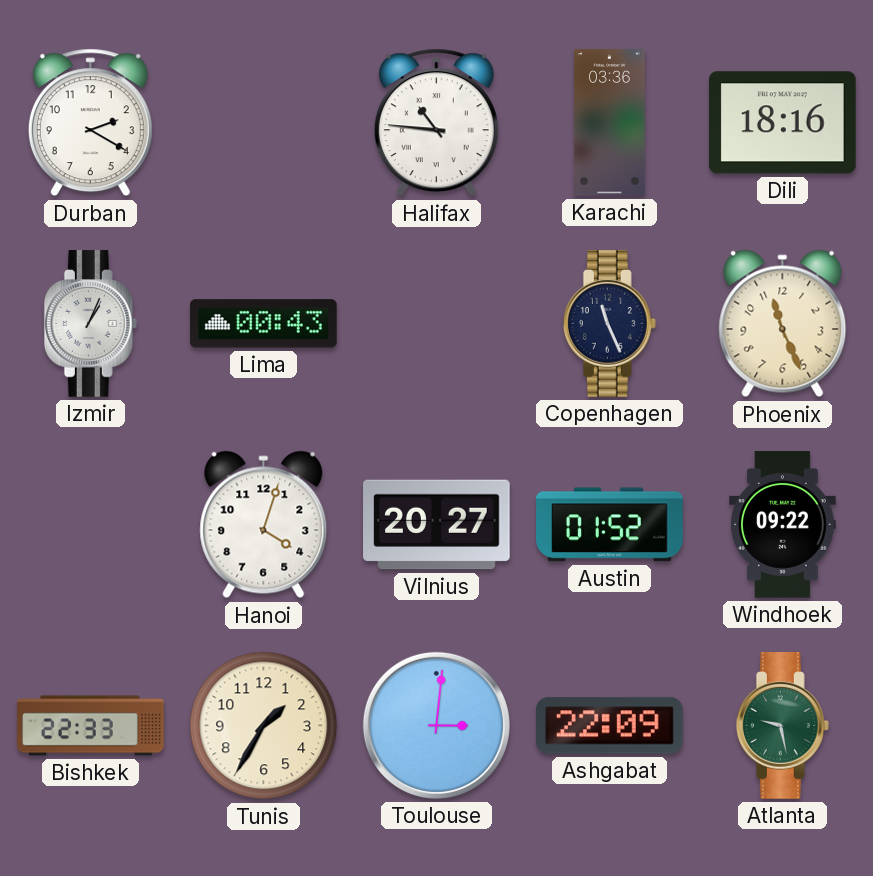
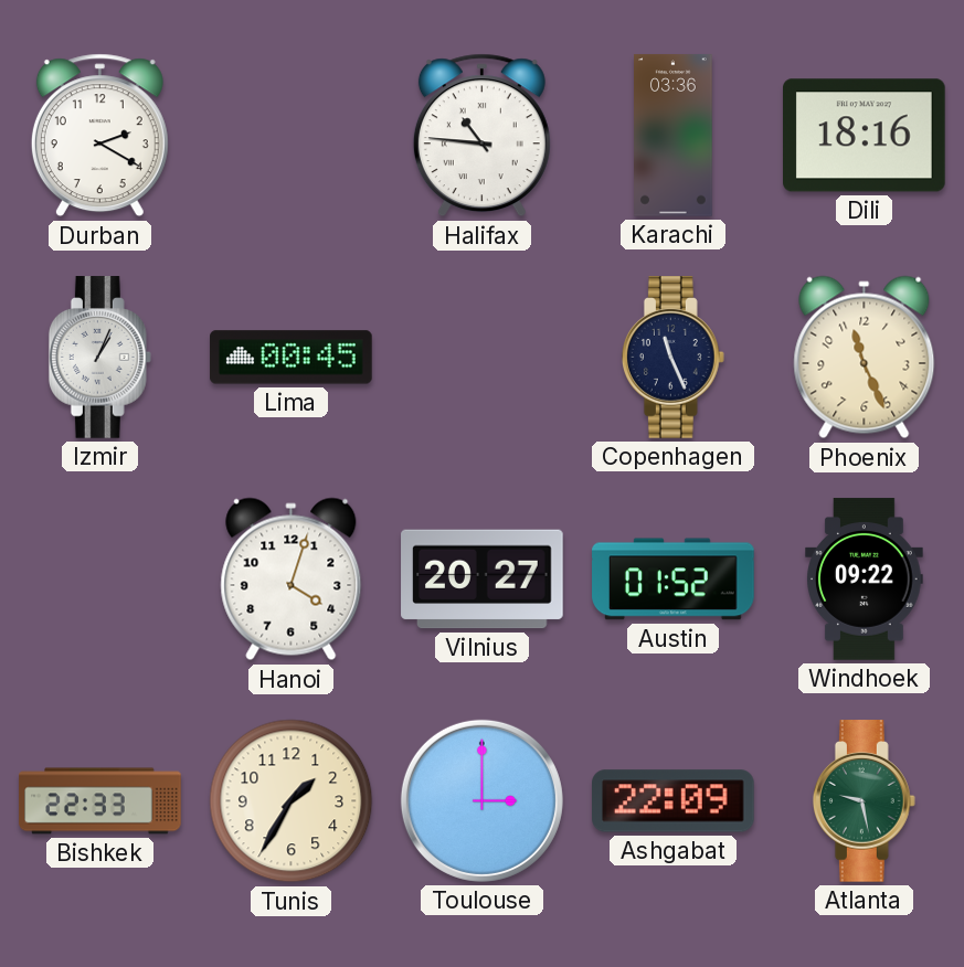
Lima: 00:43 -> 00:45
Toulouse: 3:01 -> 3:00
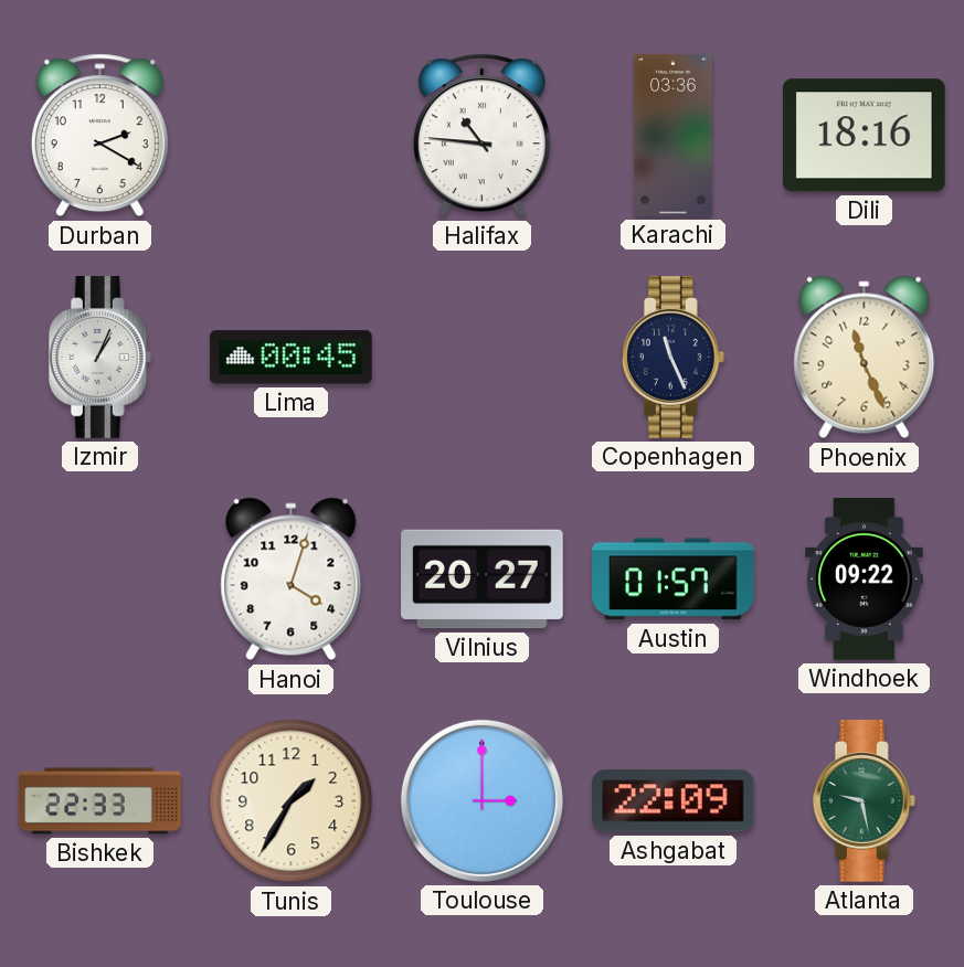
Austin: 01:52 -> 01:57
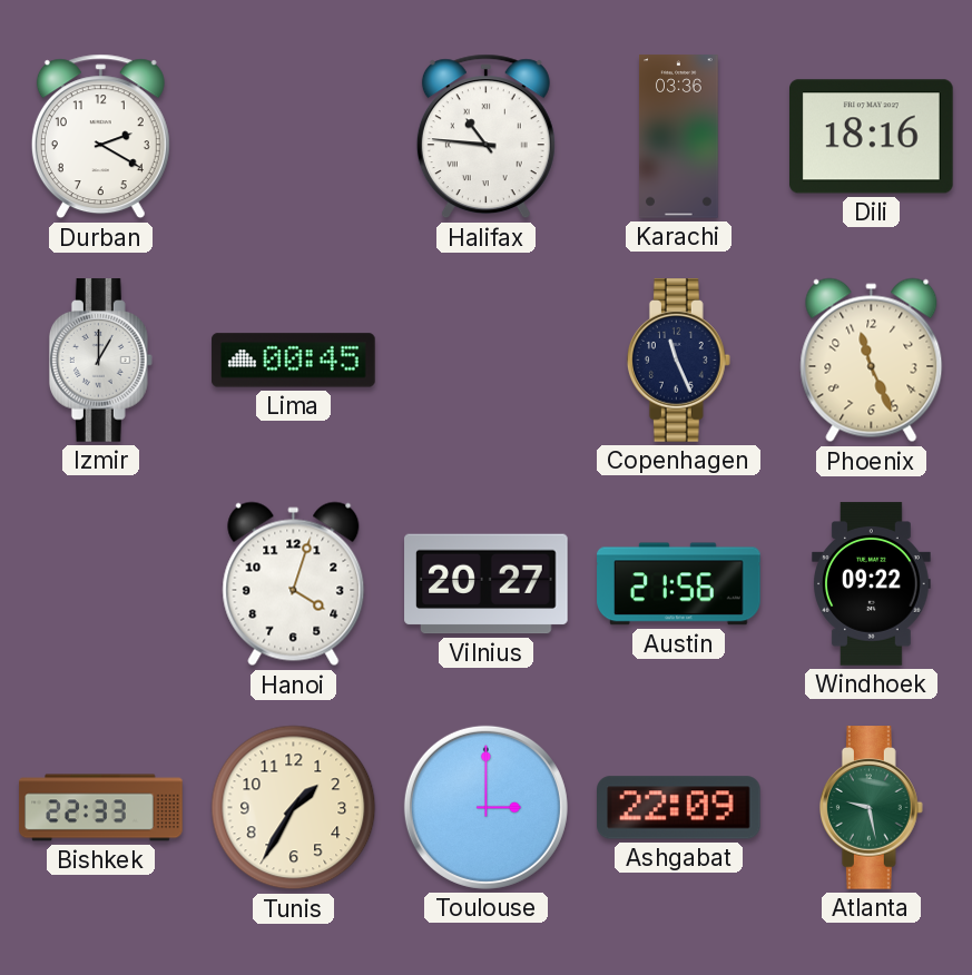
Izmir: 1:04 -> 1:00
Austin: 01:57 -> 21:56
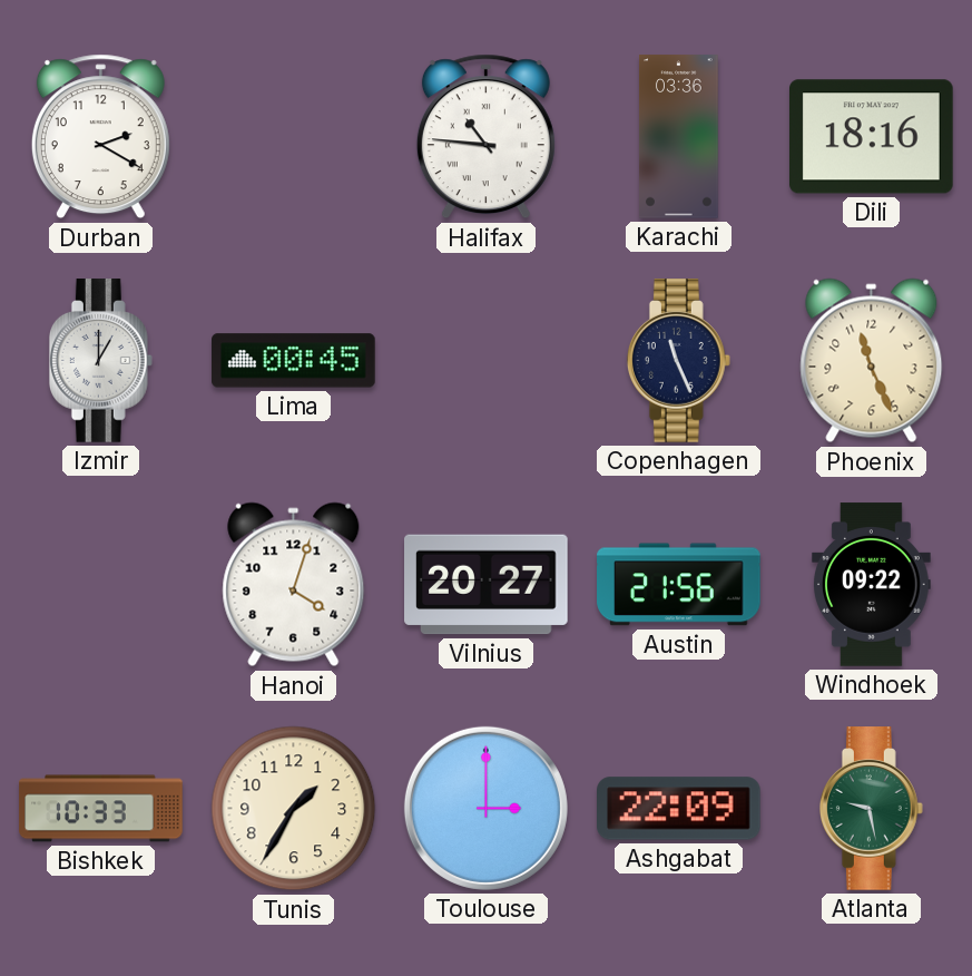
Bishkek: 22:33 -> 10:33
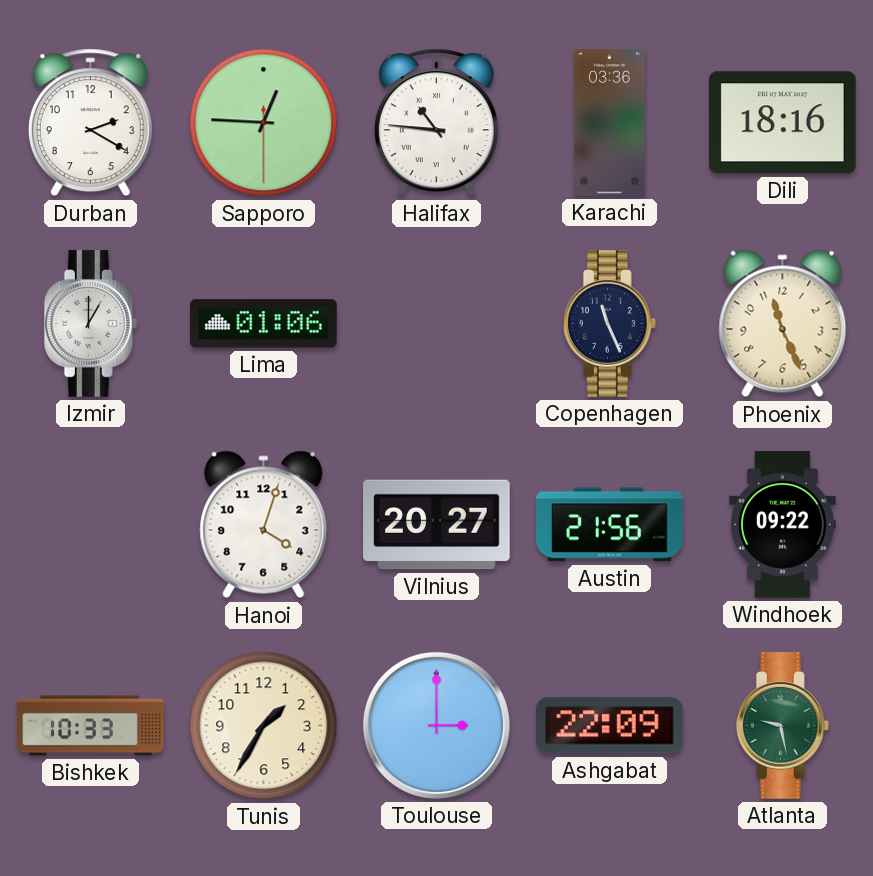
Sapporo: none -> 12:45
Lima: 00:45 -> 01:06
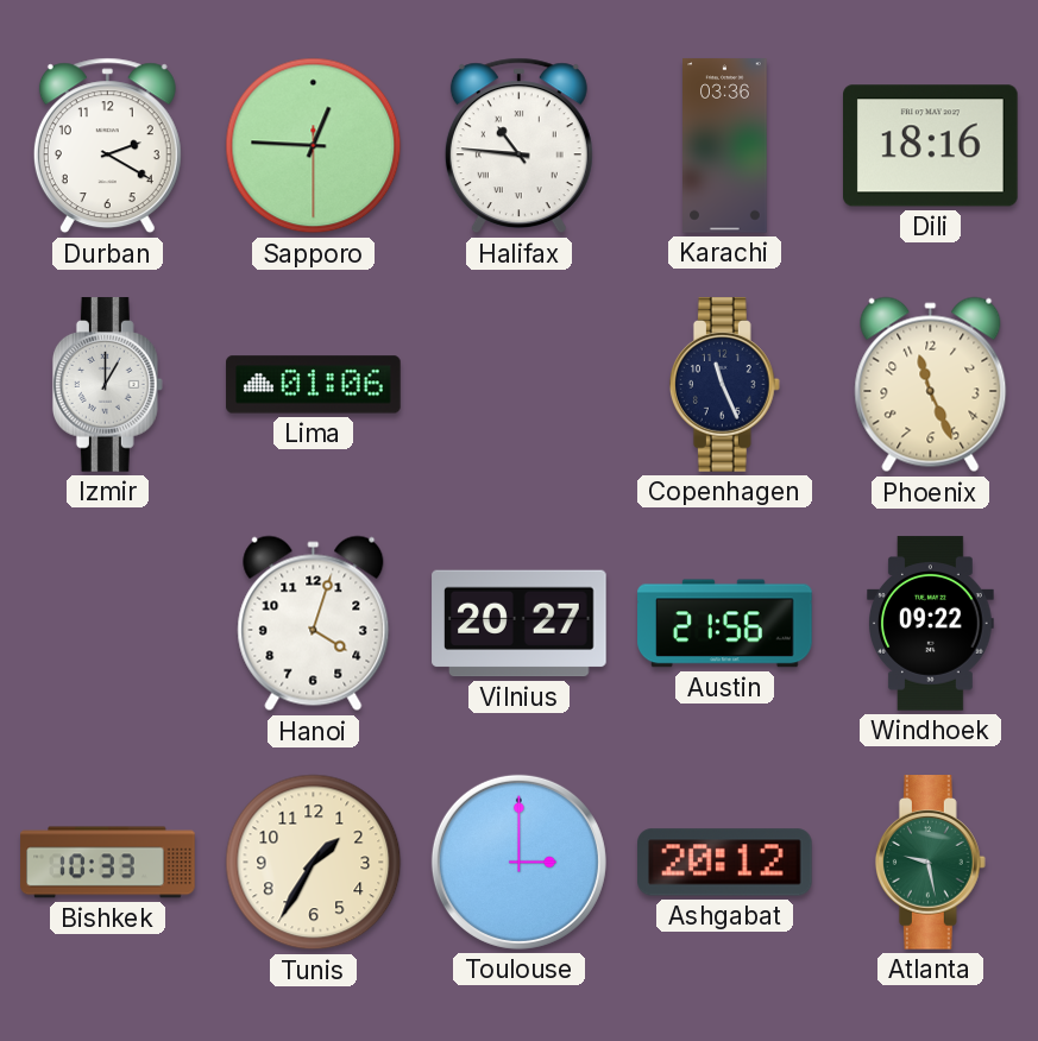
Ashgabat: 22:09 -> 20:12
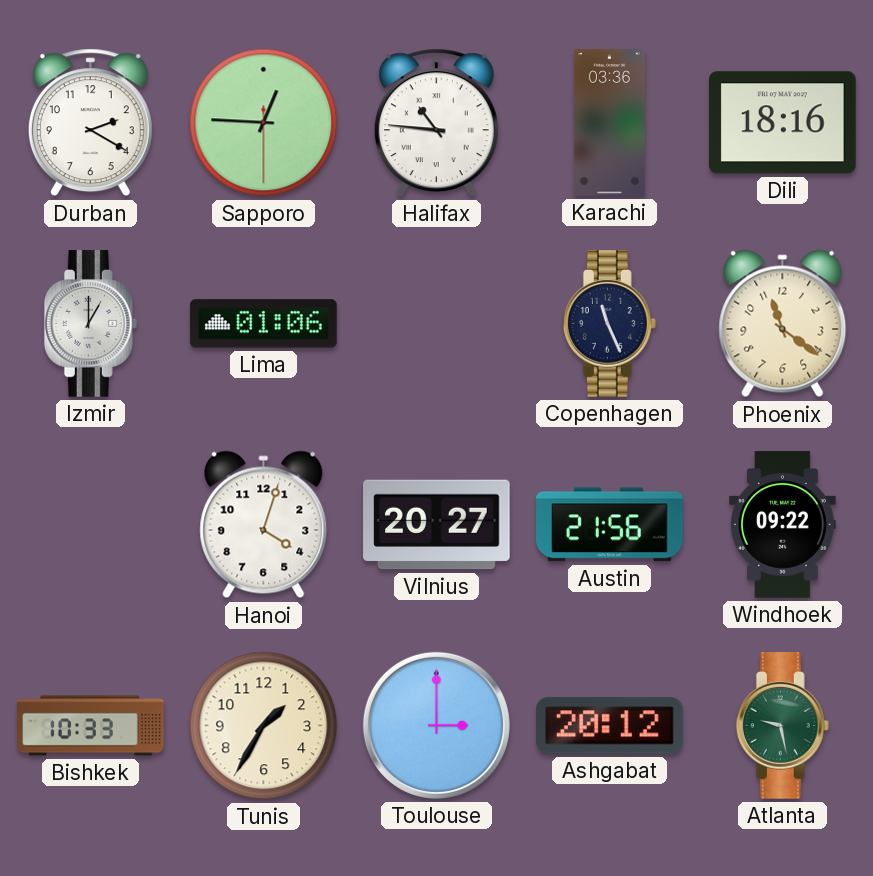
Phoenix: 11:26 -> 11:21
